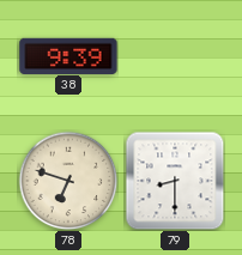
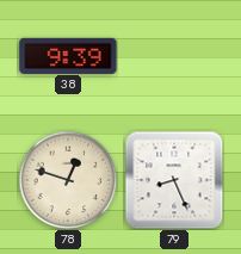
78: 6:48 -> 12:48
79: 8:30 -> 8:26
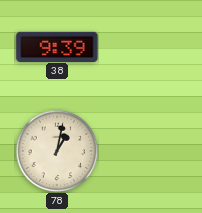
78: 12:48 -> 1:02
79: 8:26 -> none
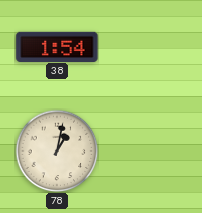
38: 9:39 -> 1:54
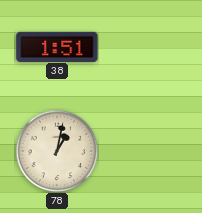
38: 1:54 -> 1:51
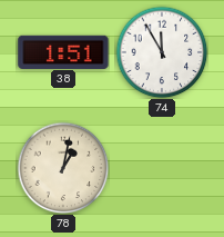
74: none -> 11:55
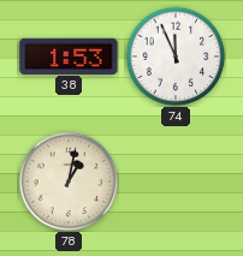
38: 1:51 -> 1:53
74: 11:55 -> 11:56
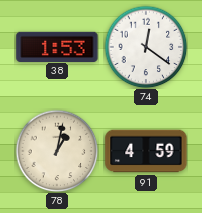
74: 11:56 -> 12:21
91: none -> 4:59
